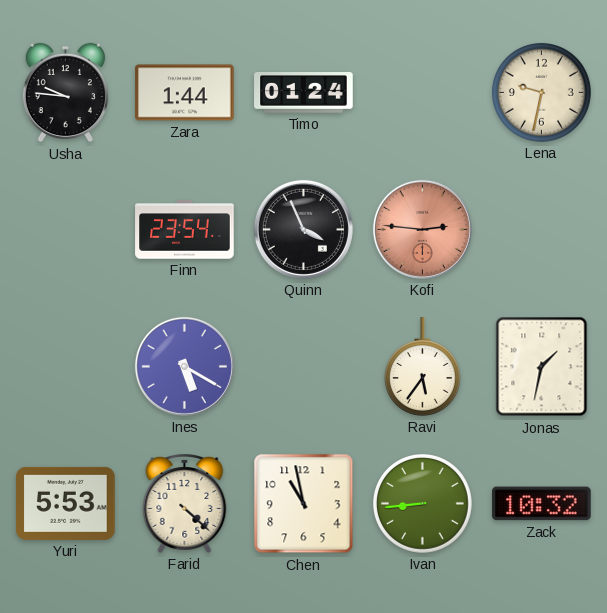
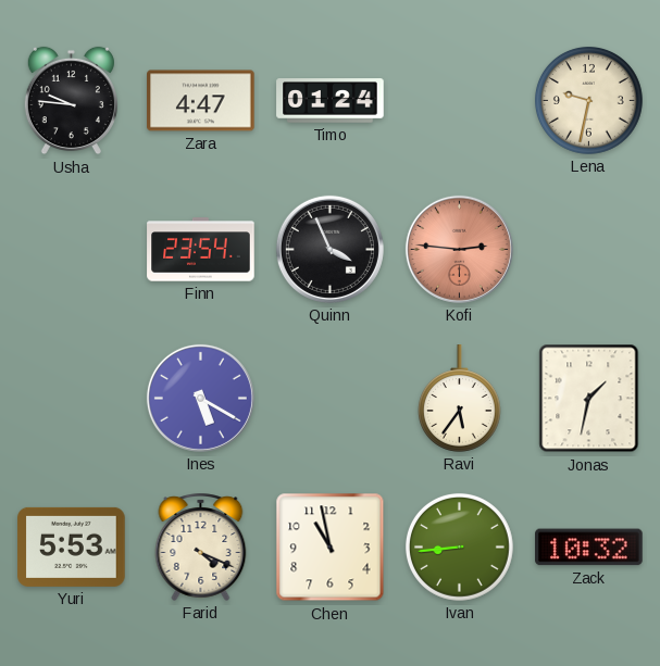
Zara: 1:44 -> 4:47
Farid: 4:22 -> 4:19
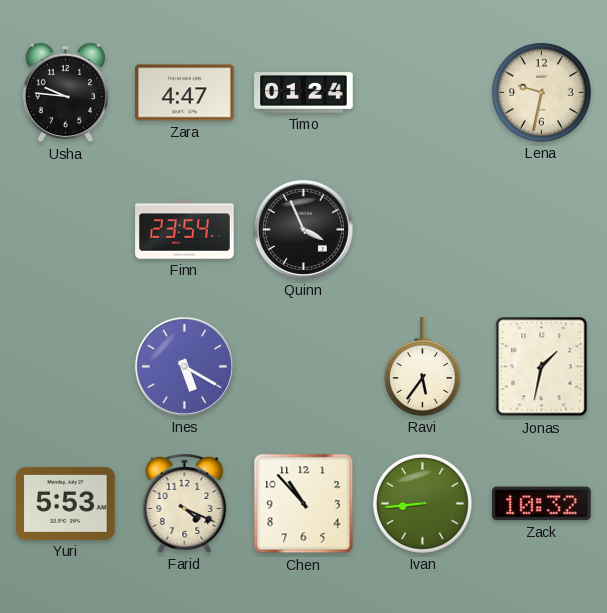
Kofi: 2:46 -> none
Chen: 10:58 -> 10:53
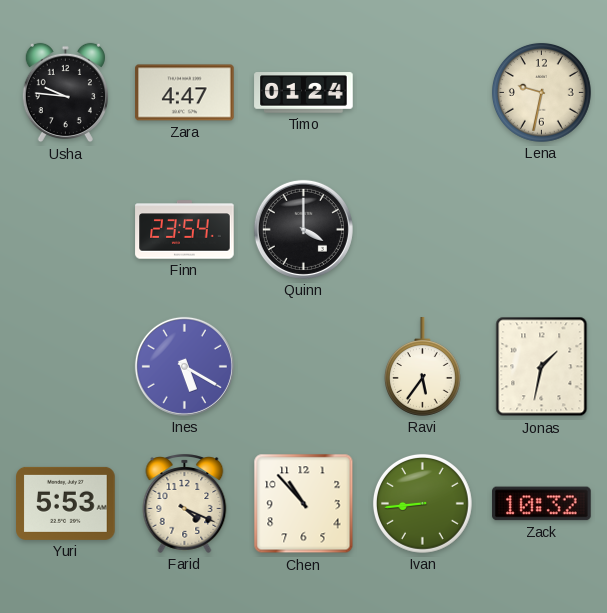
Quinn: 3:56 -> 4:00
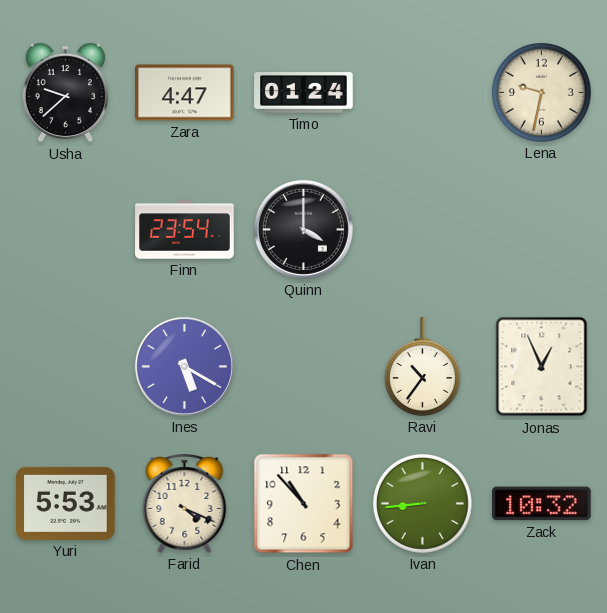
Usha: 9:46 -> 9:38
Ravi: 5:36 -> 10:36
Jonas: 1:32 -> 12:56
